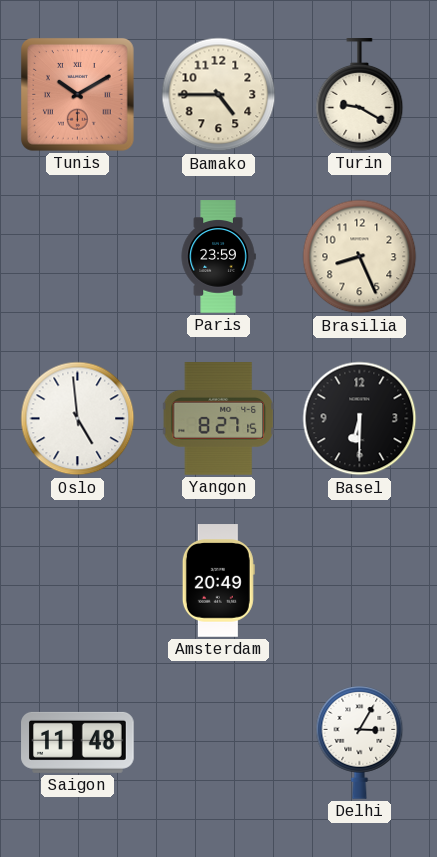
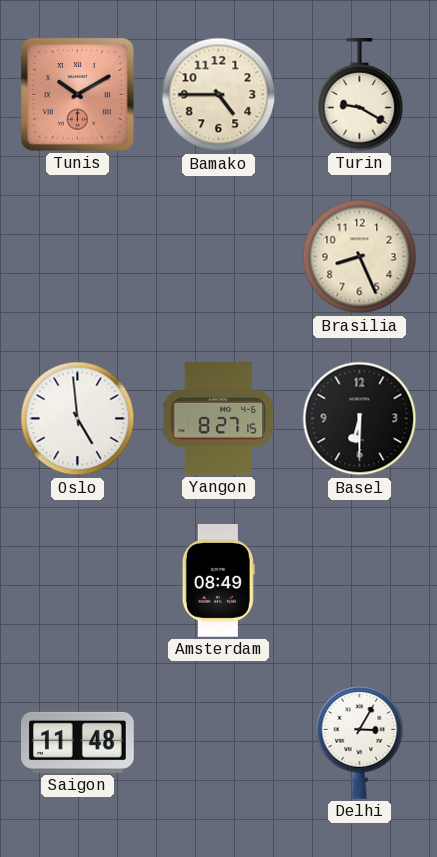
Paris: 23:59 -> none
Amsterdam: 20:49 -> 08:49
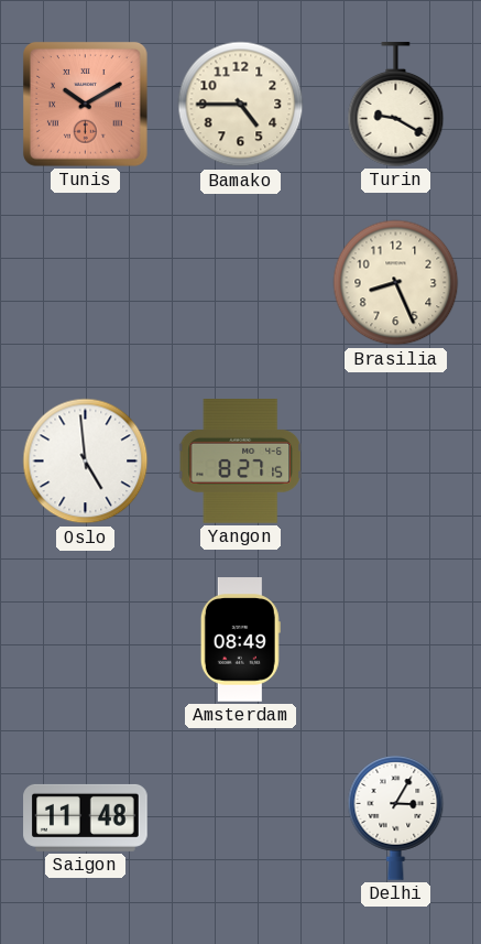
Basel: 6:30 -> none
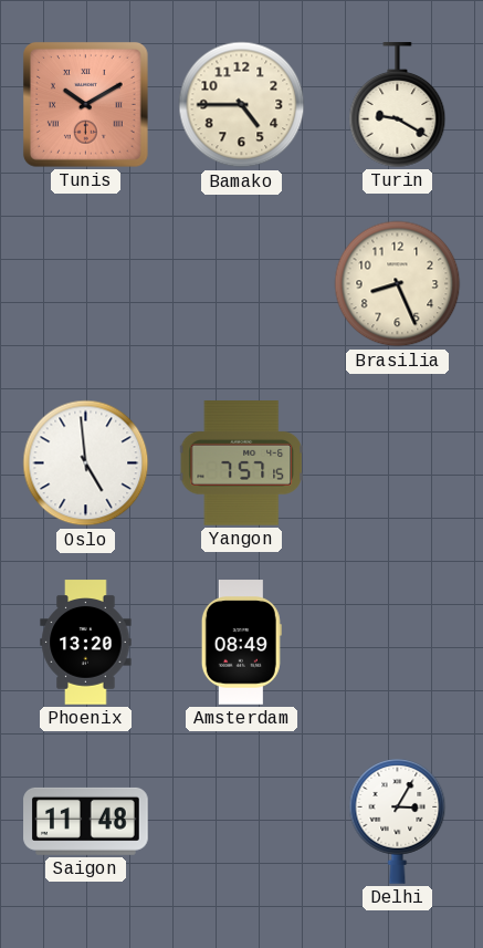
Yangon: 8:27 -> 7:57
Phoenix: none -> 13:20
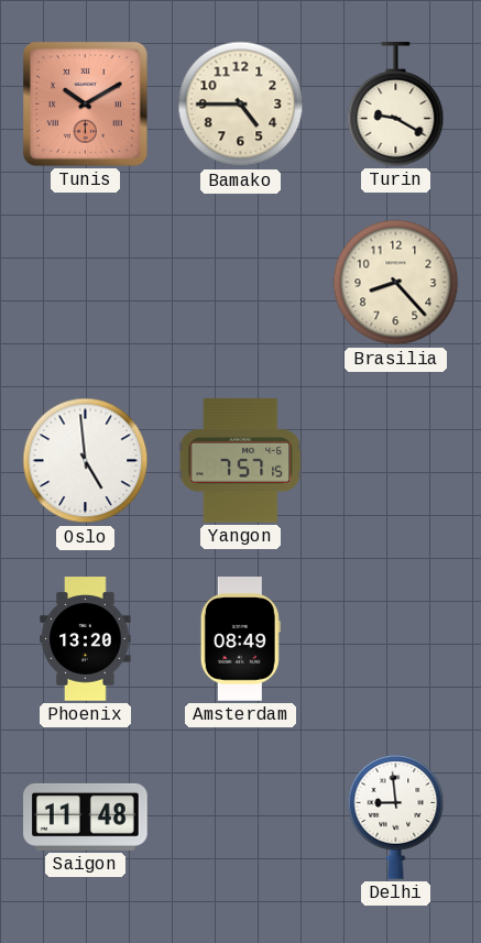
Brasilia: 8:26 -> 8:23
Delhi: 3:05 -> 8:59
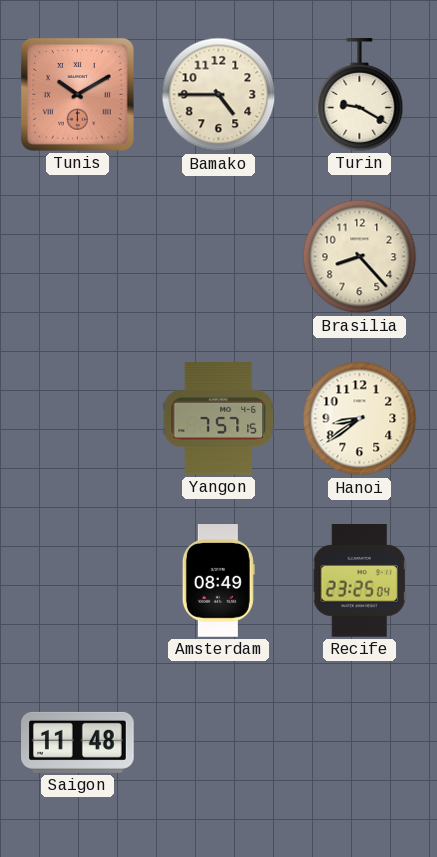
Oslo: 4:59 -> none
Hanoi: none -> 8:39
Phoenix: 13:20 -> none
Recife: none -> 23:25
Delhi: 8:59 -> none
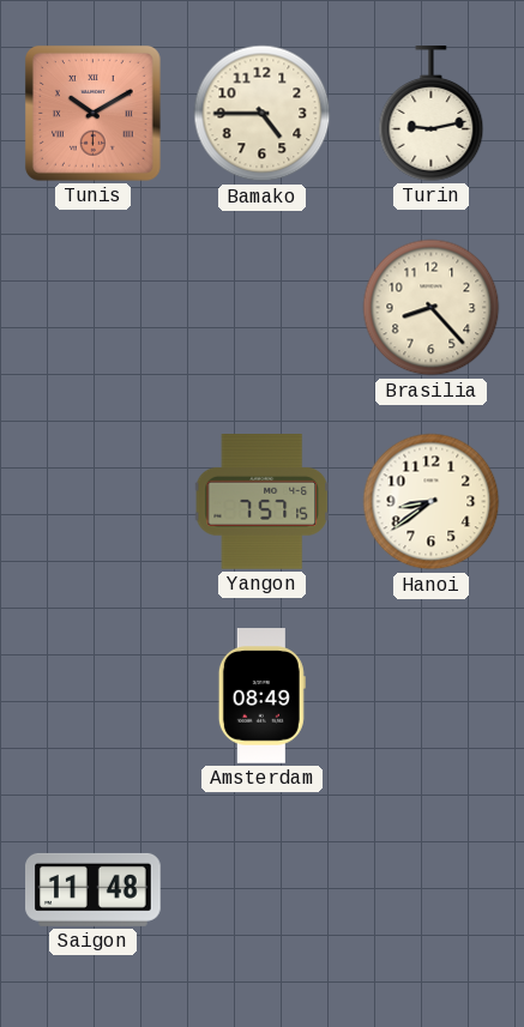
Turin: 9:20 -> 9:13
Recife: 23:25 -> none
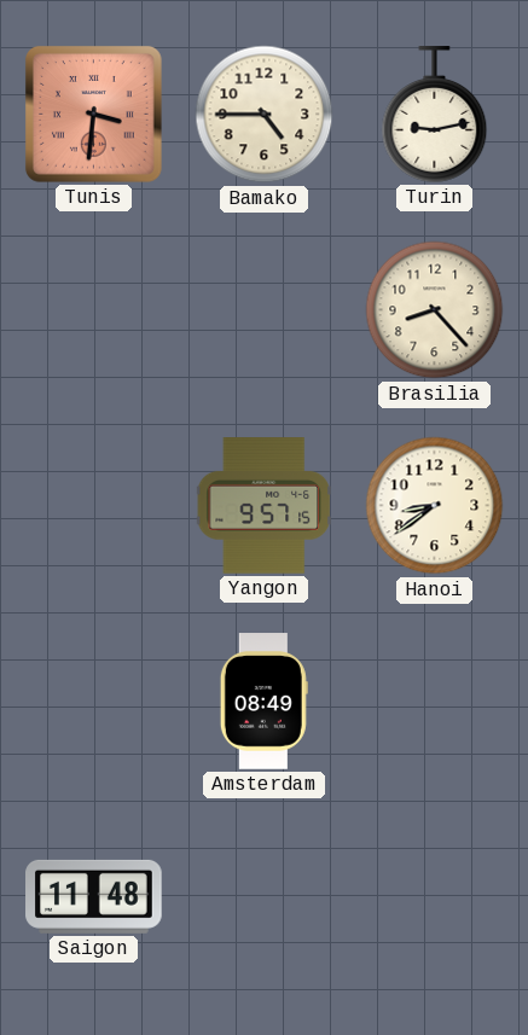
Tunis: 10:10 -> 3:31
Yangon: 7:57 -> 9:57
